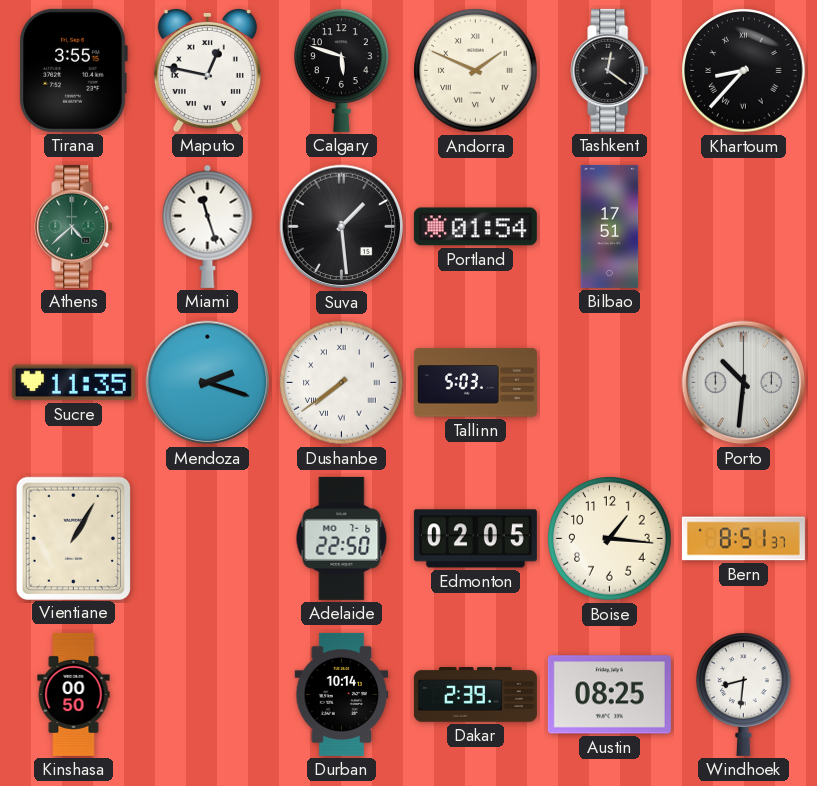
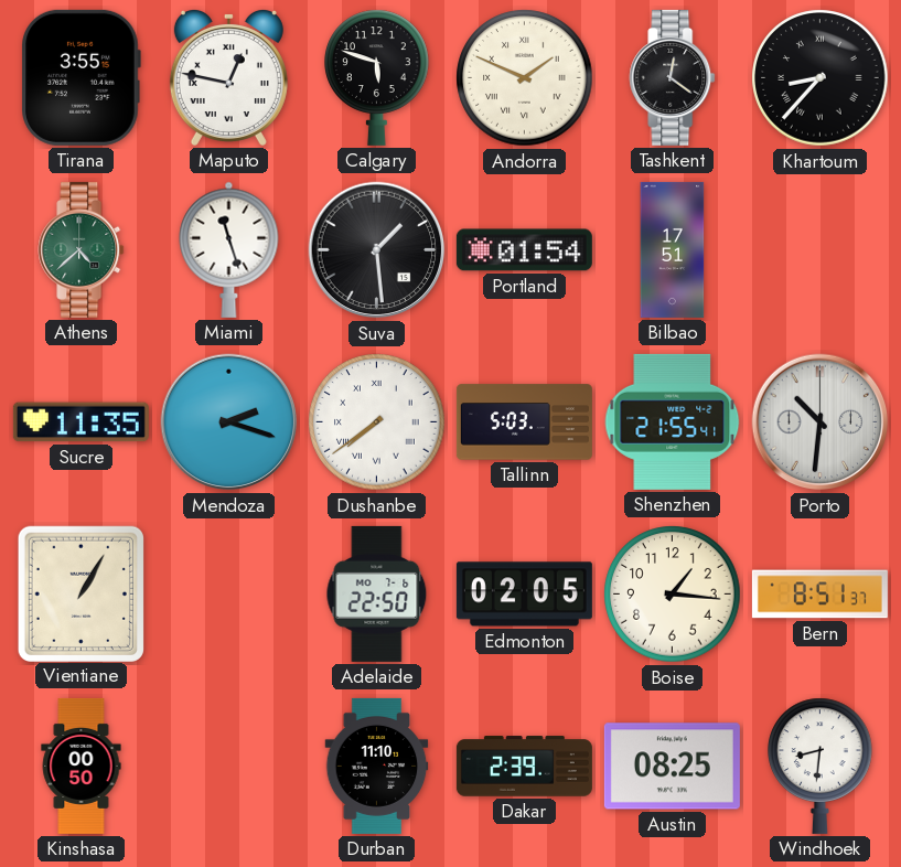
Shenzhen: none -> 21:55
Durban: 10:14 -> 11:10
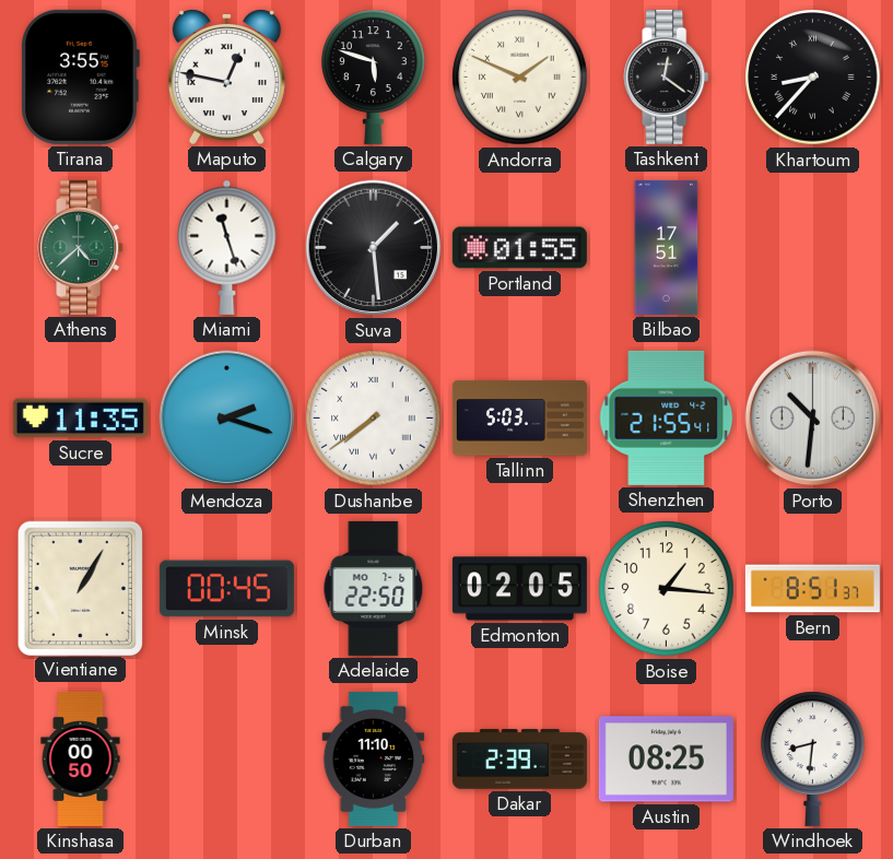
Portland: 01:54 -> 01:55
Minsk: none -> 00:45
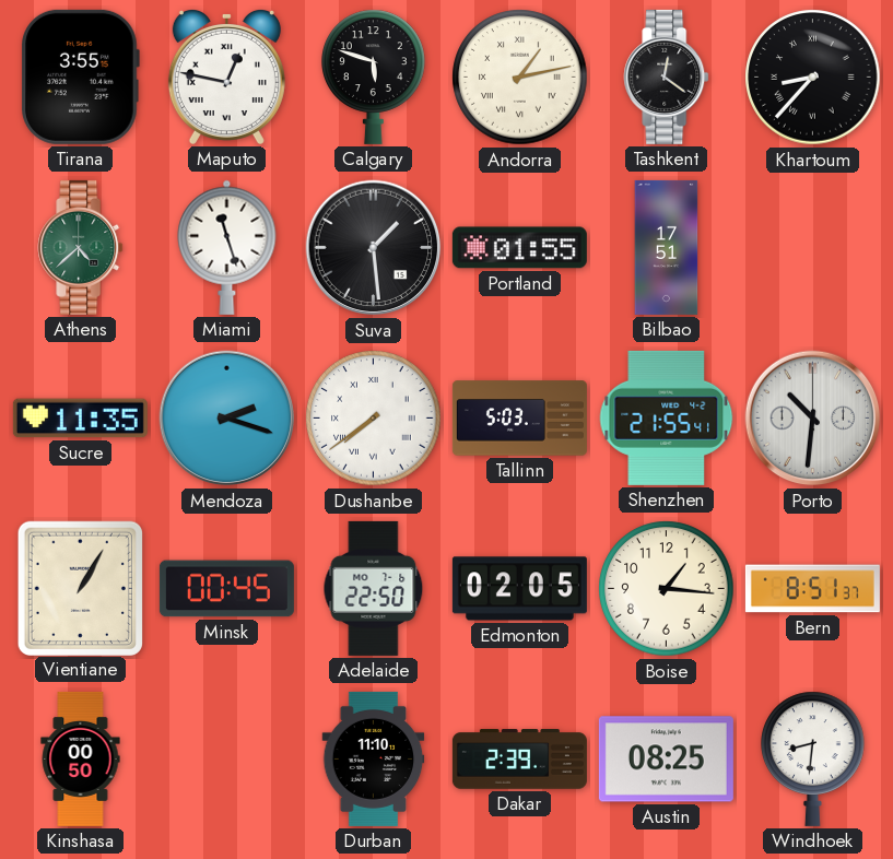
Andorra: 1:49 -> 1:13
